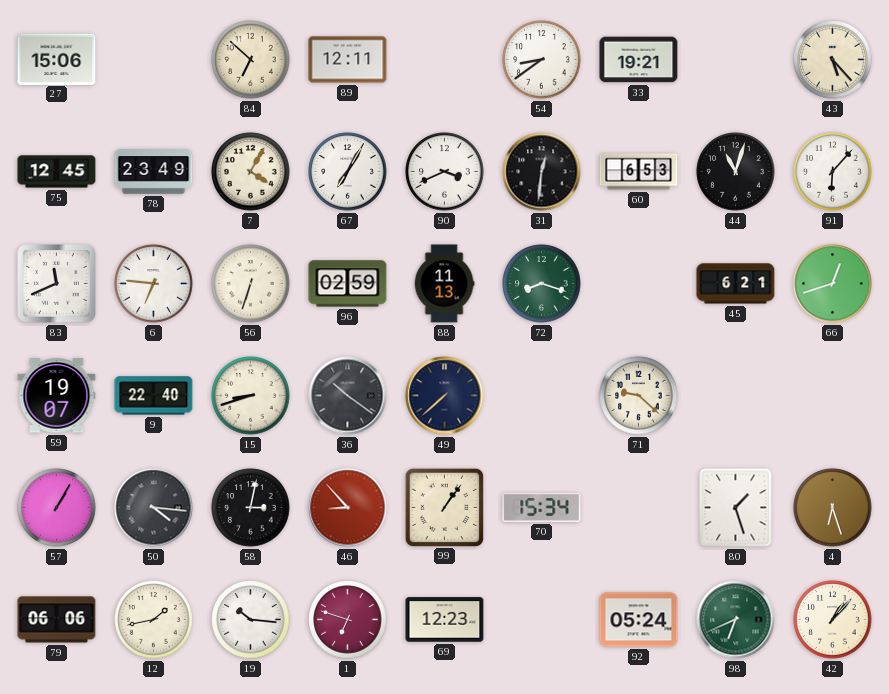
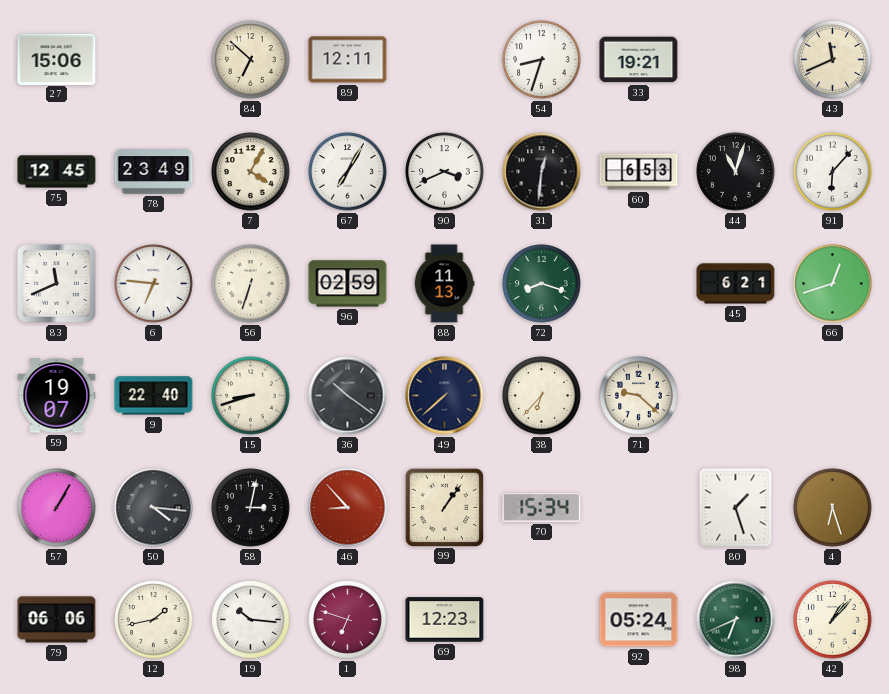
54: 8:39 -> 8:33
43: 5:23 -> 11:41
38: none -> 6:37
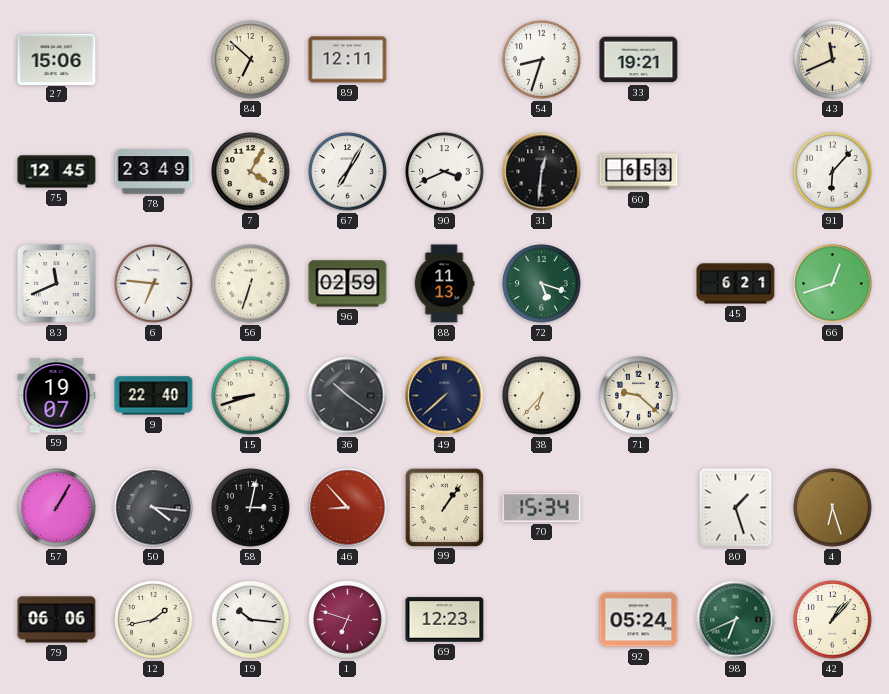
44: 11:03 -> none
72: 8:18 -> 5:18
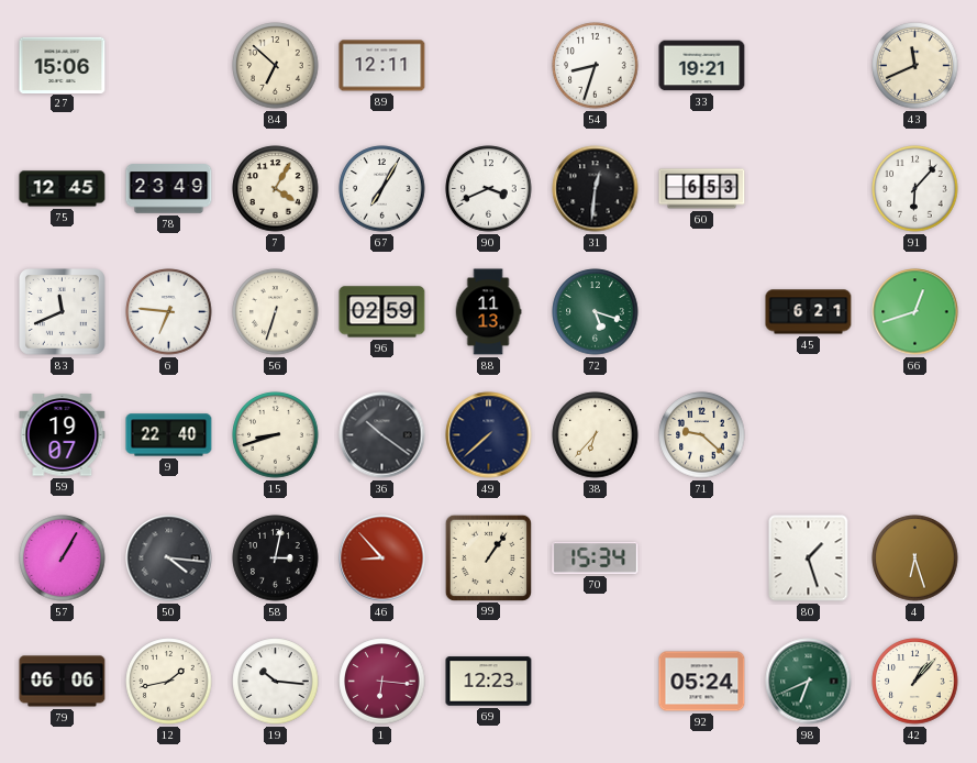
1: 6:48 -> 6:16
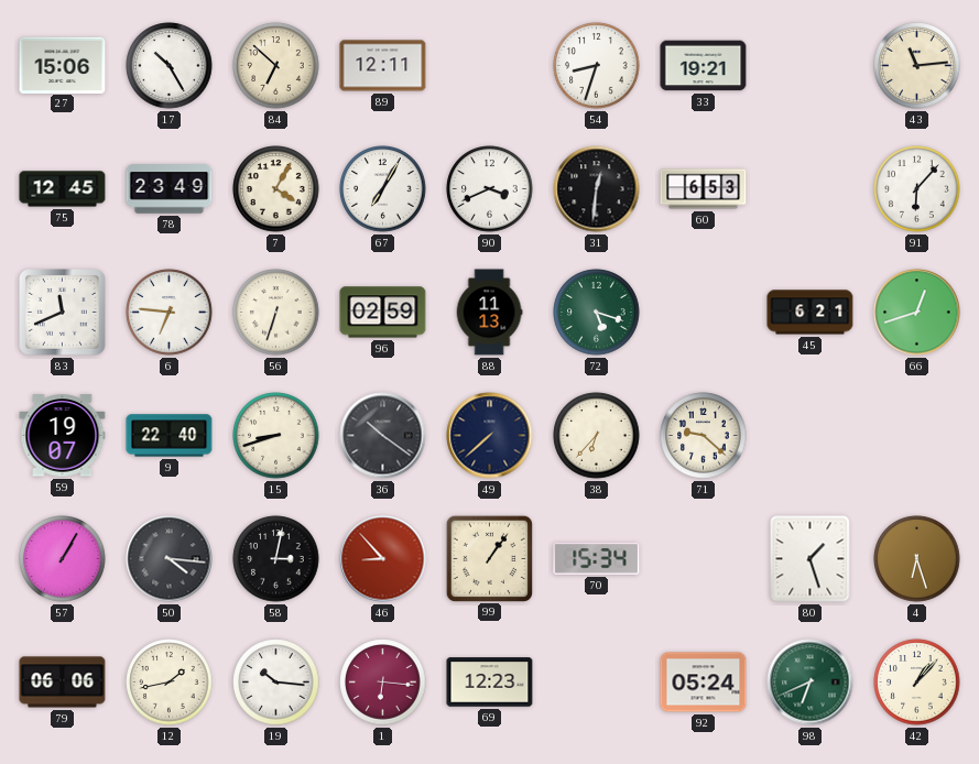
17: none -> 10:25
43: 11:41 -> 11:14
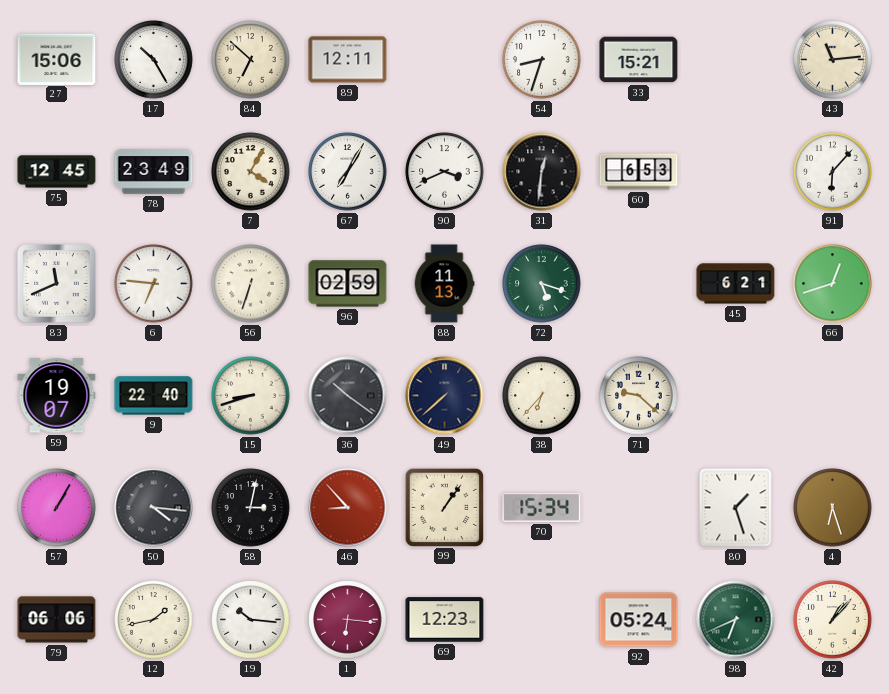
33: 19:21 -> 15:21
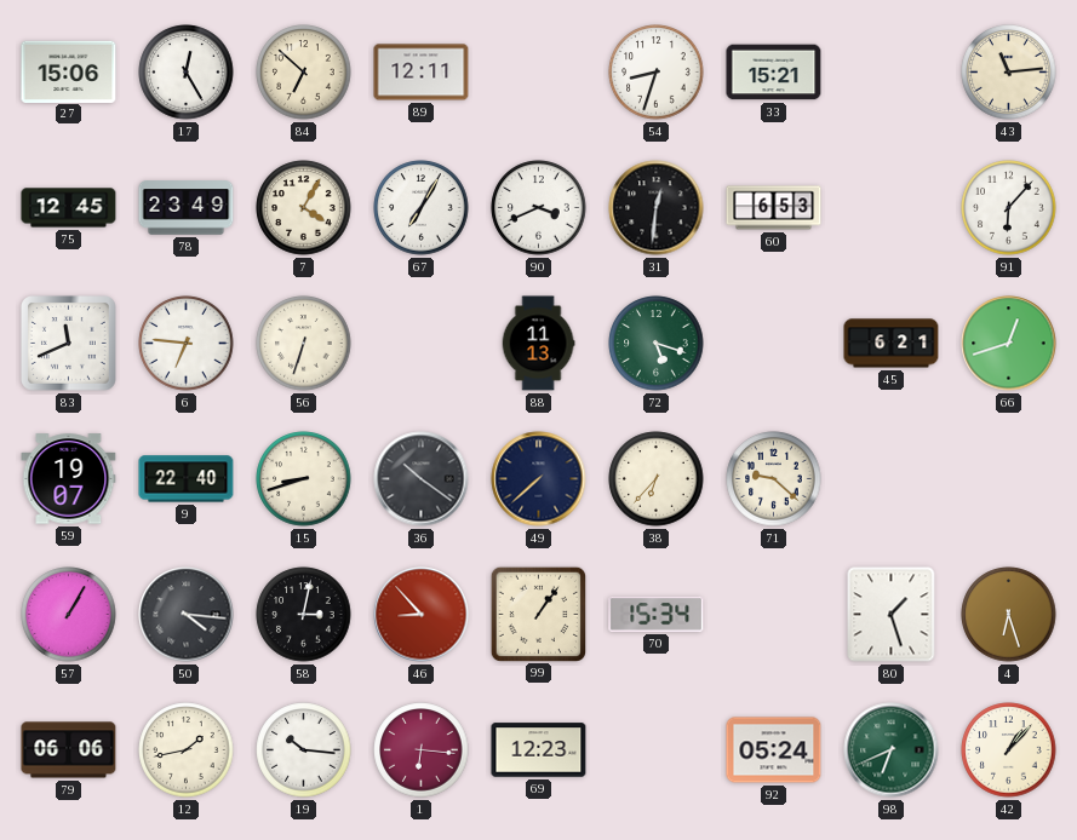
17: 10:25 -> 12:25
96: 02:59 -> none
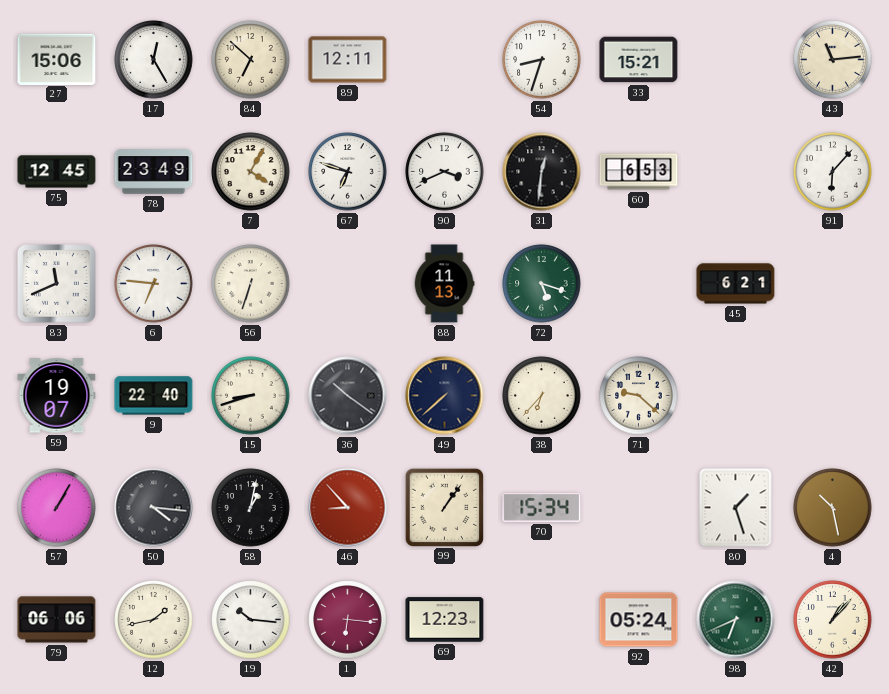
67: 7:05 -> 6:48
66: 12:42 -> none
58: 3:02 -> 1:02
4: 6:27 -> 10:28
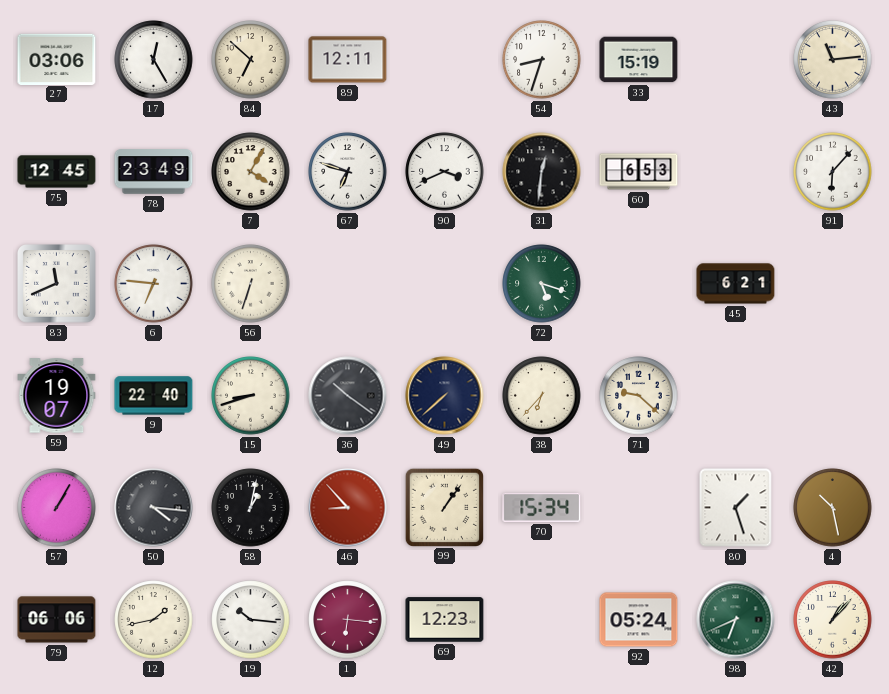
27: 15:06 -> 03:06
33: 15:21 -> 15:19
88: 11:13 -> none
